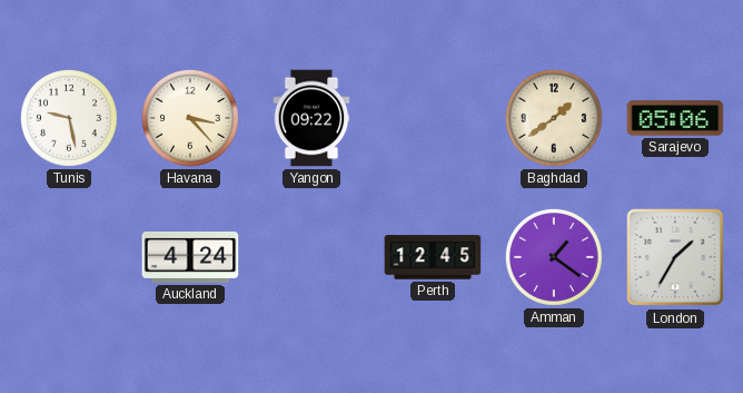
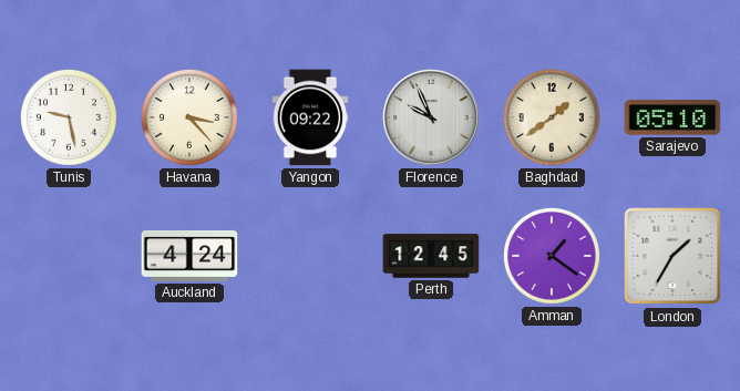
Florence: none -> 9:56
Sarajevo: 05:06 -> 05:10
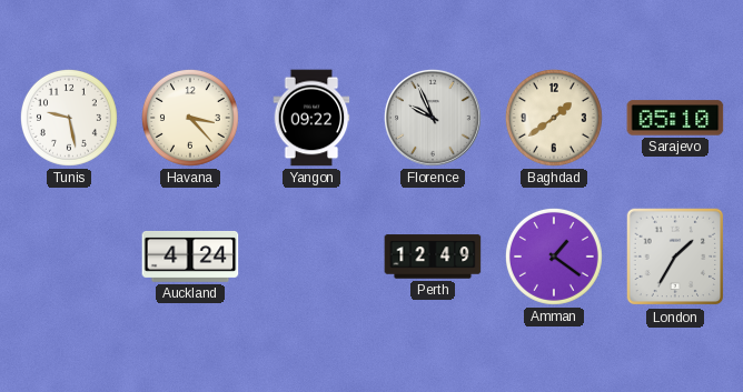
Perth: 12:45 -> 12:49
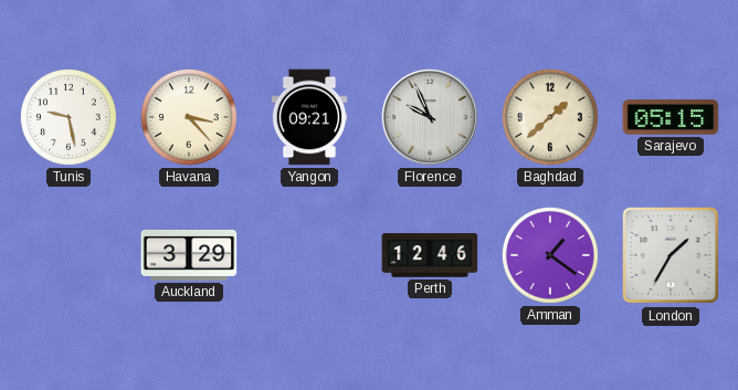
Yangon: 09:22 -> 09:21
Baghdad: 1:39 -> 1:38
Sarajevo: 05:10 -> 05:15
Auckland: 4:24 -> 3:29
Perth: 12:49 -> 12:46
